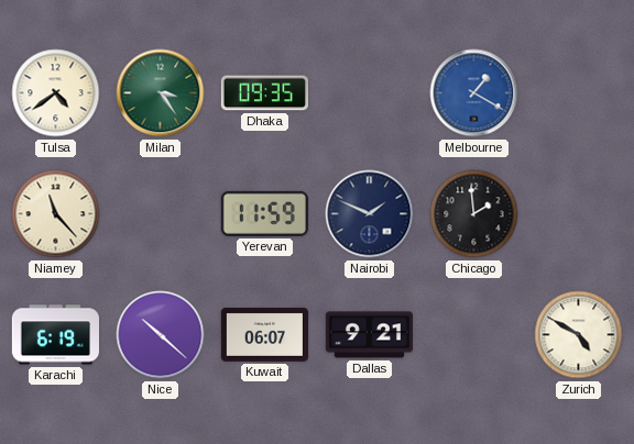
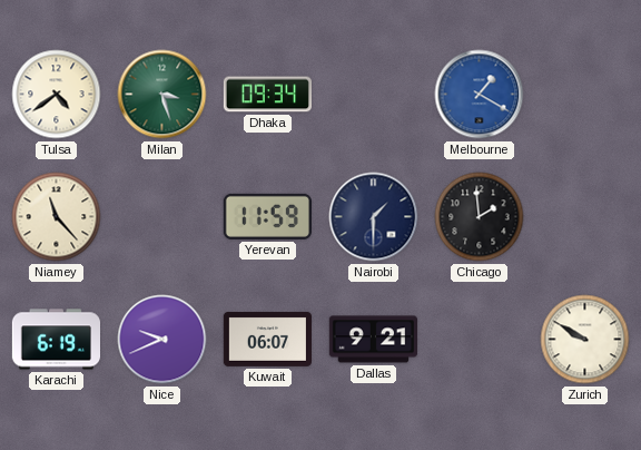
Milan: 3:24 -> 3:27
Dhaka: 09:35 -> 09:34
Nairobi: 1:49 -> 1:30
Nice: 10:22 -> 9:41
Zurich: 4:50 -> 9:50
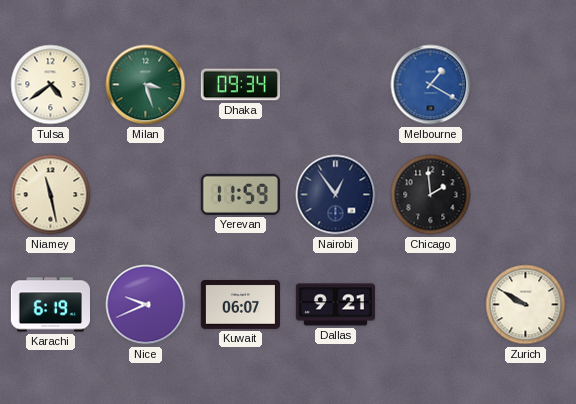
Niamey: 11:23 -> 11:28
Nairobi: 1:30 -> 12:54
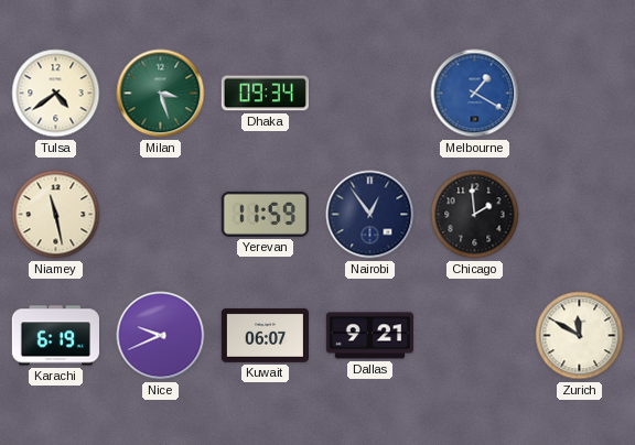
Zurich: 9:50 -> 11:50
